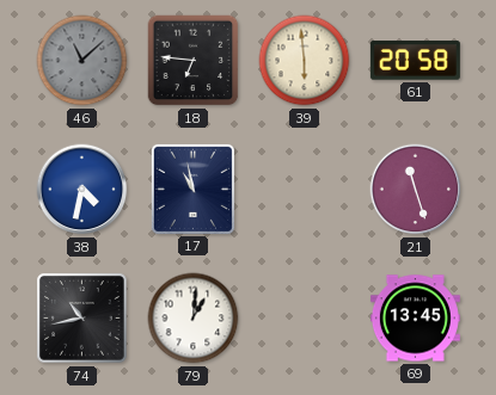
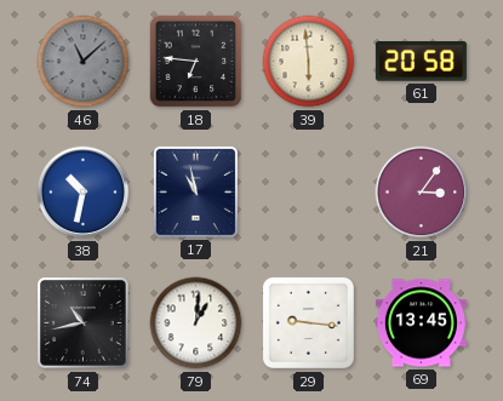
38: 4:32 -> 10:32
21: 11:27 -> 3:06
29: none -> 9:16
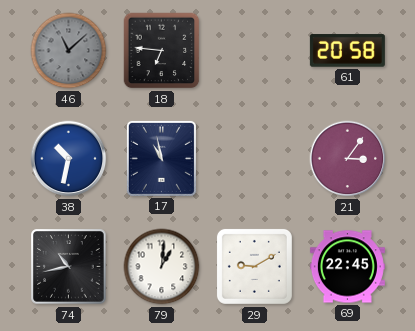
39: 5:59 -> none
29: 9:16 -> 9:10
69: 13:45 -> 22:45
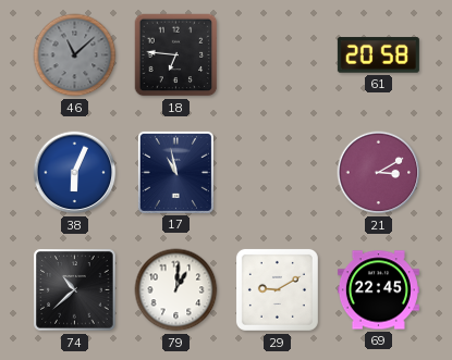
38: 10:32 -> 6:04
21: 3:06 -> 3:10
74: 10:43 -> 10:38
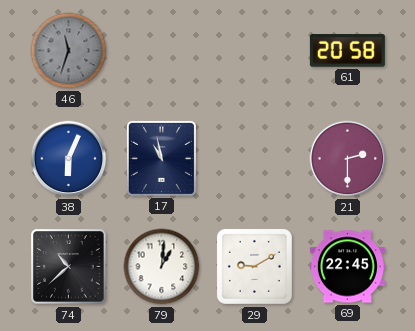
46: 11:08 -> 11:33
18: 6:46 -> none
21: 3:10 -> 2:30
